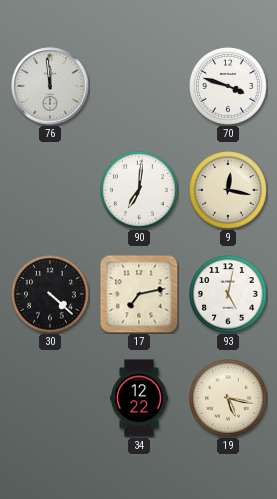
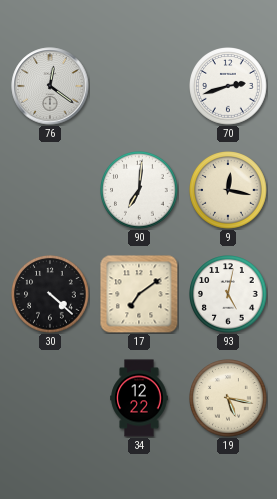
76: 11:59 -> 12:21
70: 3:48 -> 2:42
17: 7:13 -> 7:09
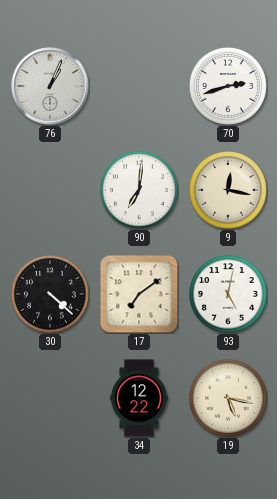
76: 12:21 -> 1:04
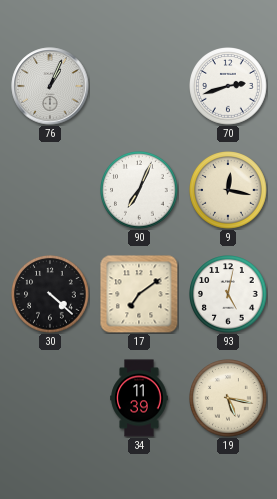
90: 7:01 -> 7:04
34: 12:22 -> 11:39
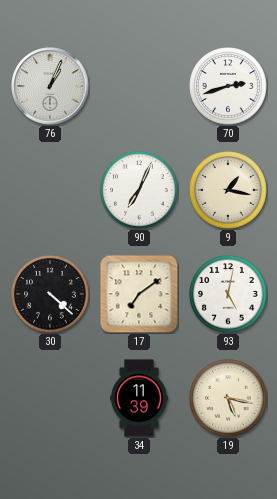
9: 12:17 -> 1:17
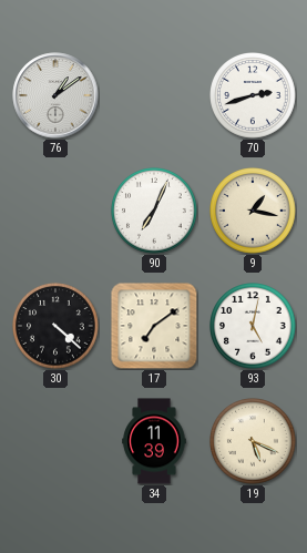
76: 1:04 -> 1:09
19: 5:17 -> 5:19
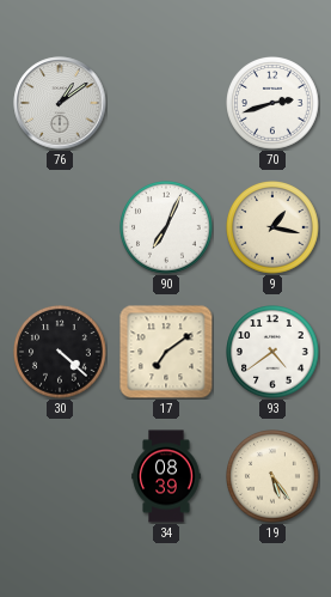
93: 5:02 -> 4:39
34: 11:39 -> 08:39
19: 5:19 -> 5:24
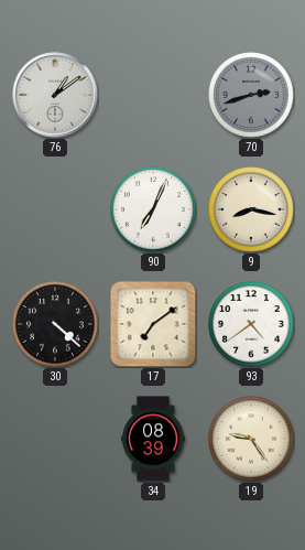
70 dial: white -> grey
9: 1:17 -> 8:17
19: 5:24 -> 9:24
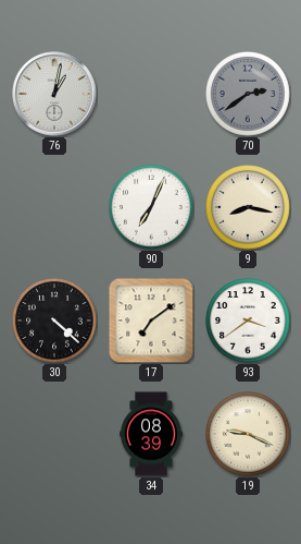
76: 1:09 -> 1:02
70: 2:42 -> 2:39
93: 4:39 -> 3:39
19: 9:24 -> 9:19
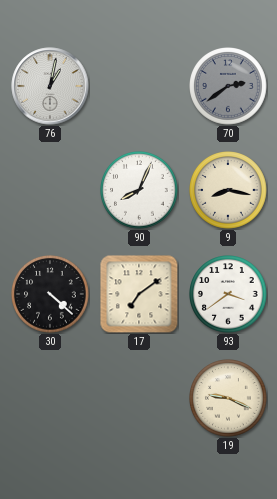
90: 7:04 -> 8:04
34: 08:39 -> none
